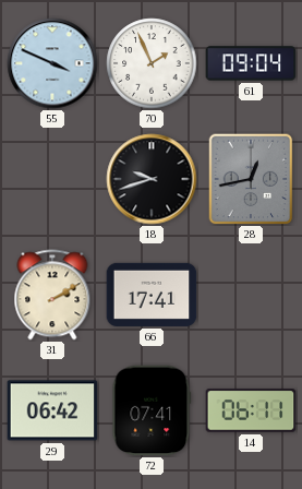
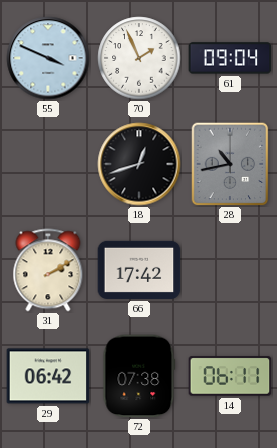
18: 9:42 -> 12:42
28: 12:43 -> 10:43
66: 17:41 -> 17:42
72: 07:41 -> 07:38
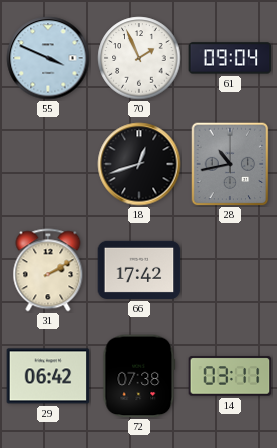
14: 06:11 -> 03:11
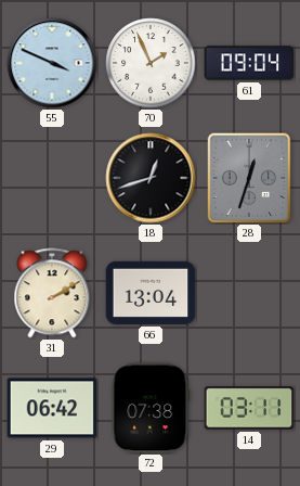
28: 10:43 -> 12:33
66: 17:42 -> 13:04
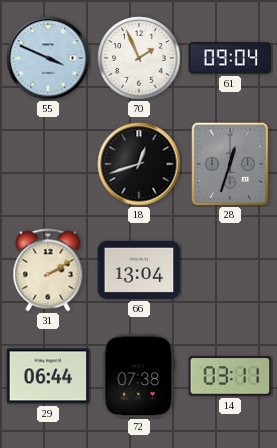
29: 06:42 -> 06:44
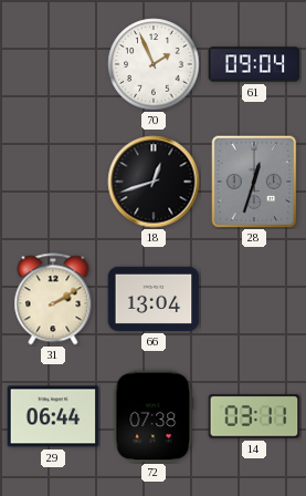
55: 3:49 -> none
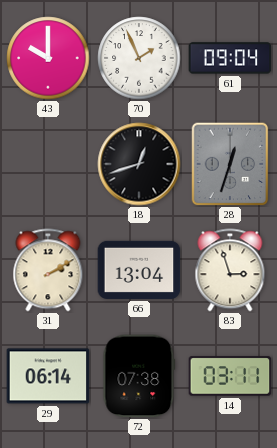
43: none -> 10:00
83: none -> 2:57
29: 06:44 -> 06:14
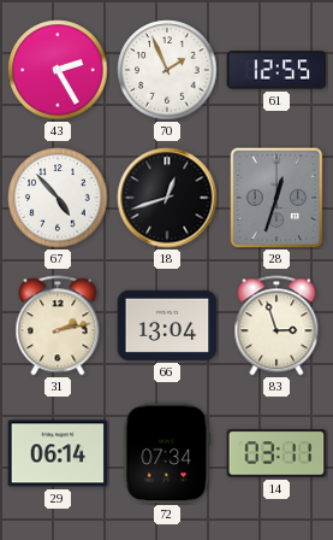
43: 10:00 -> 2:25
61: 09:04 -> 12:55
67: none -> 4:53
31: 2:10 -> 2:13
72: 07:38 -> 07:34
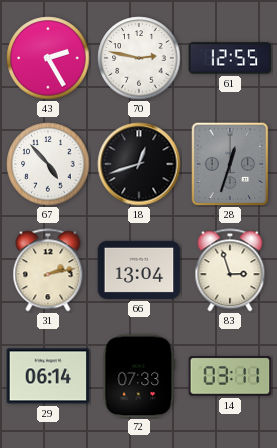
70: 1:56 -> 2:47
72: 07:34 -> 07:33
